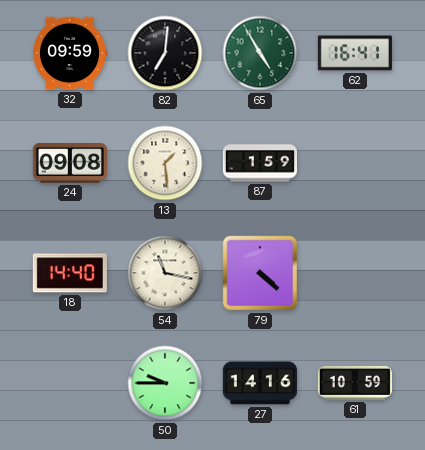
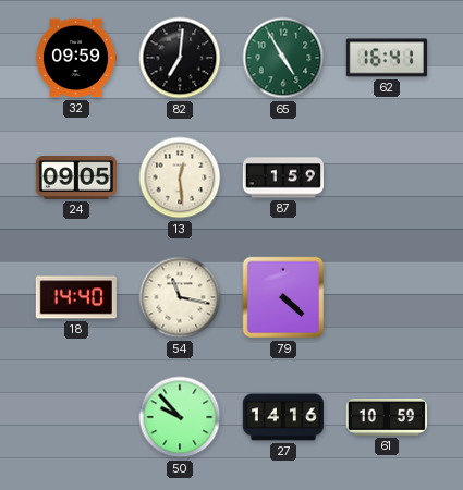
24: 09:08 -> 09:05
13: 1:29 -> 12:29
50: 9:45 -> 9:53
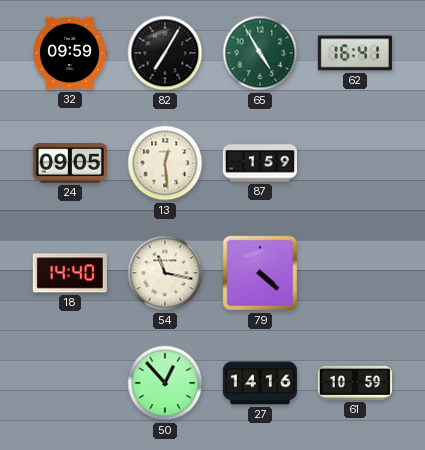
82: 7:01 -> 7:05
50: 9:53 -> 12:53
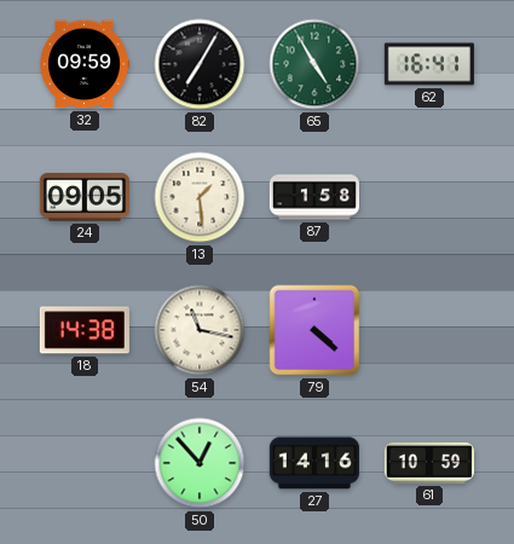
13: 12:29 -> 1:29
87: 1:59 -> 1:58
18: 14:40 -> 14:38
